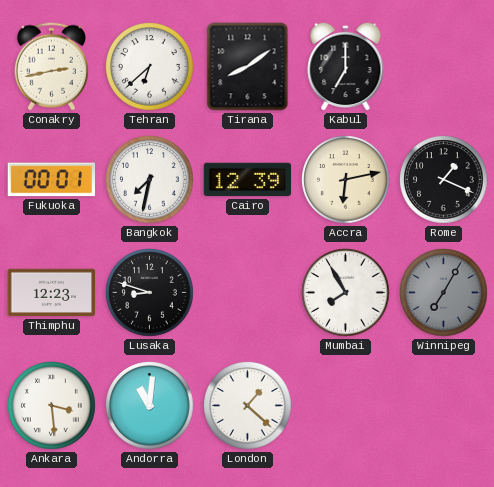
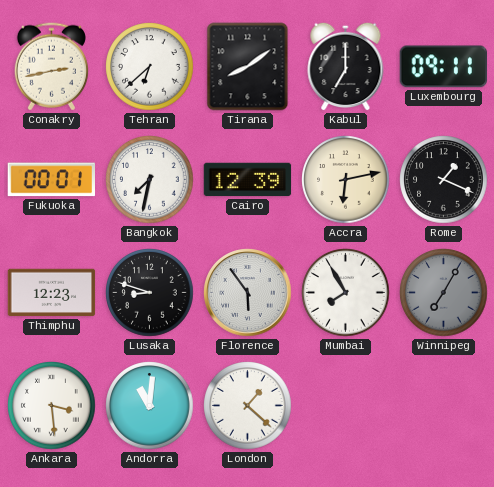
Luxembourg: none -> 09:11
Florence: none -> 5:54
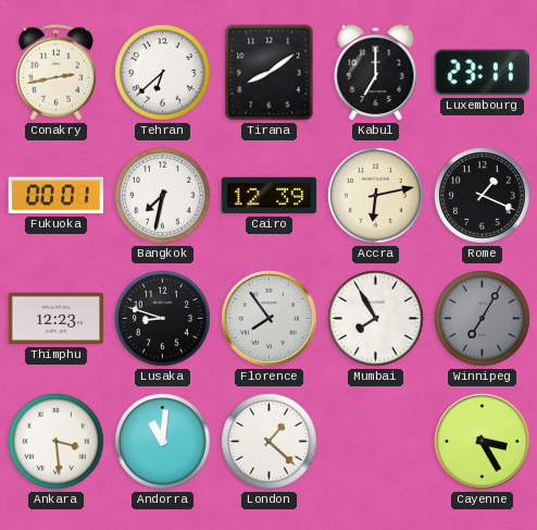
Luxembourg: 09:11 -> 23:11
Florence: 5:54 -> 7:54
Cayenne: none -> 3:25
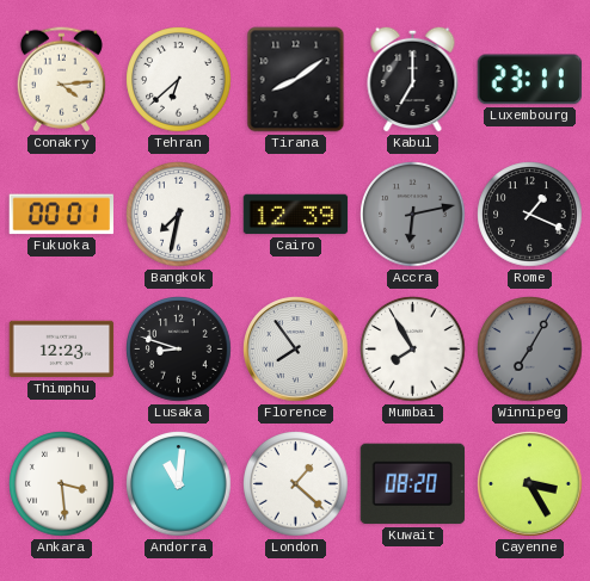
Conakry: 2:43 -> 4:14
Accra dial: cream -> grey
Kuwait: none -> 08:20
